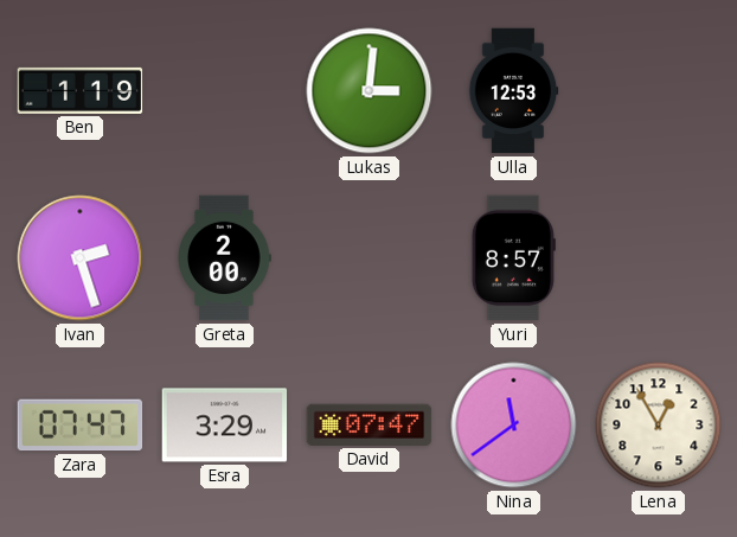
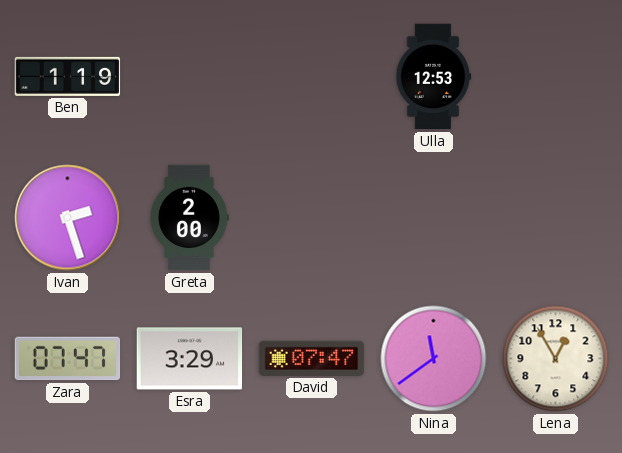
Lukas: 3:01 -> none
Yuri: 8:57 -> none
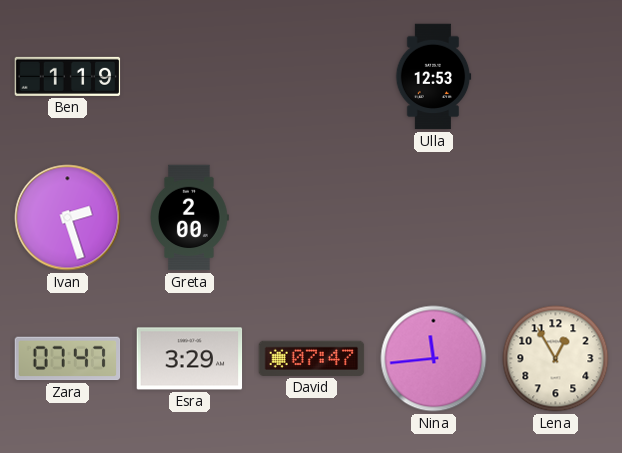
Nina: 11:39 -> 11:44
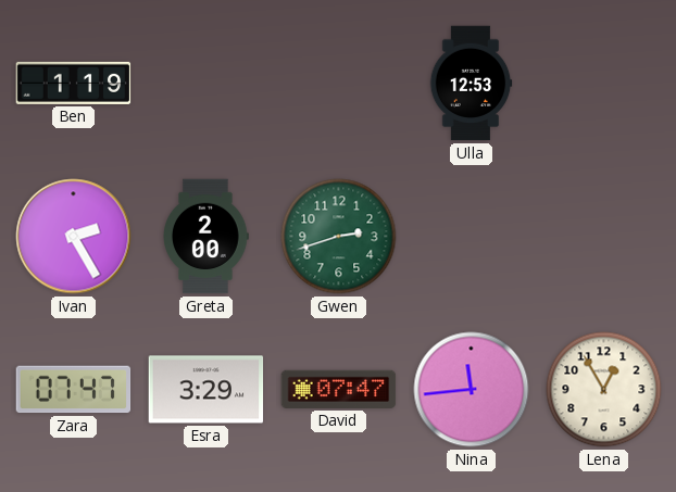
Ivan: 2:27 -> 2:25
Gwen: none -> 2:42
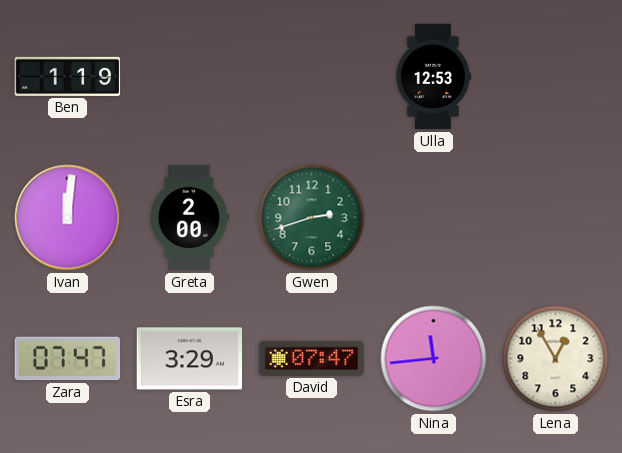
Ivan: 2:25 -> 12:01
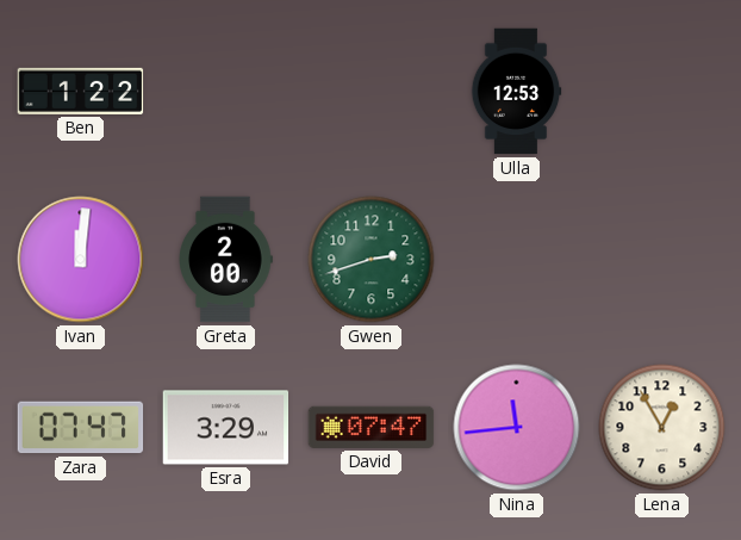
Ben: 1:19 -> 1:22
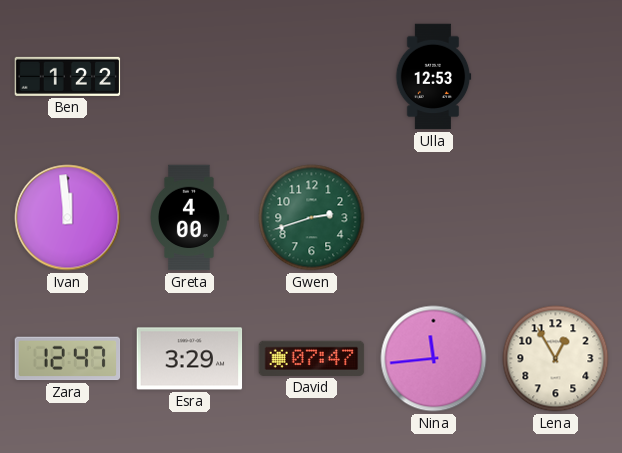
Ivan: 12:01 -> 11:59
Greta: 2:00 -> 4:00
Zara: 07:47 -> 12:47
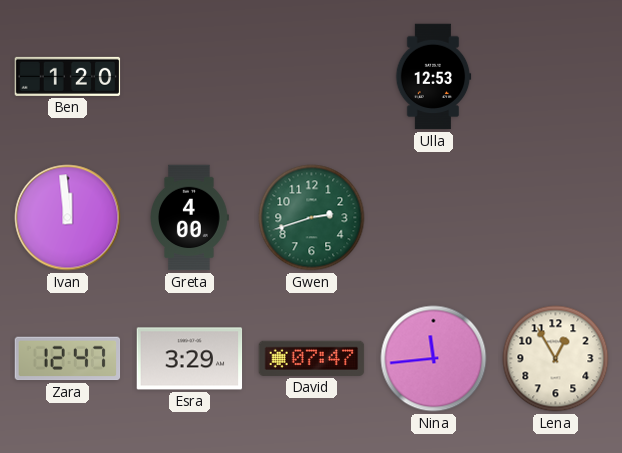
Ben: 1:22 -> 1:20
